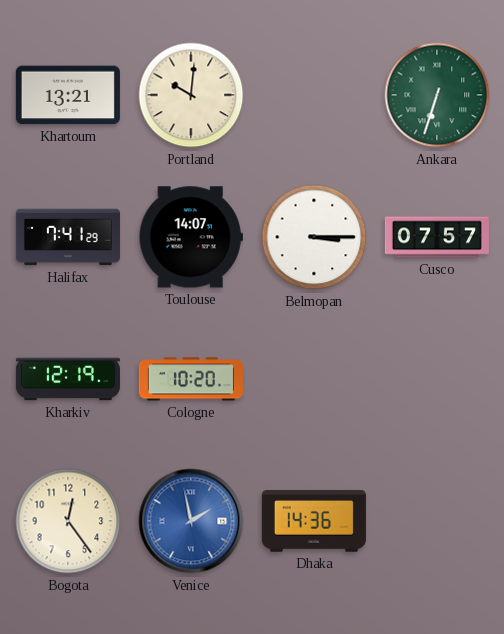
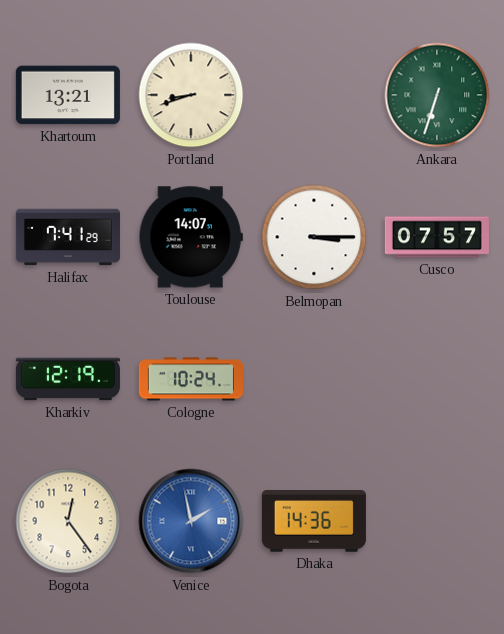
Portland: 10:01 -> 8:42
Cologne: 10:20 -> 10:24
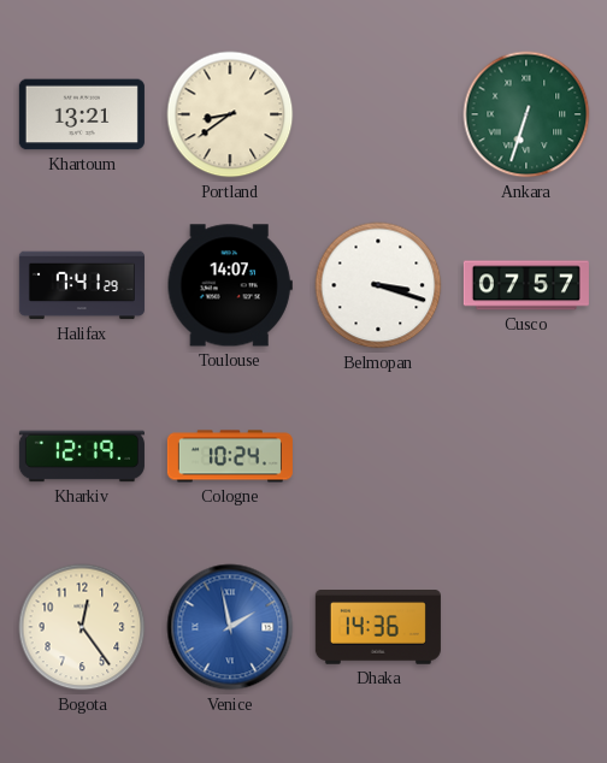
Portland: 8:42 -> 8:39
Belmopan: 3:15 -> 3:18
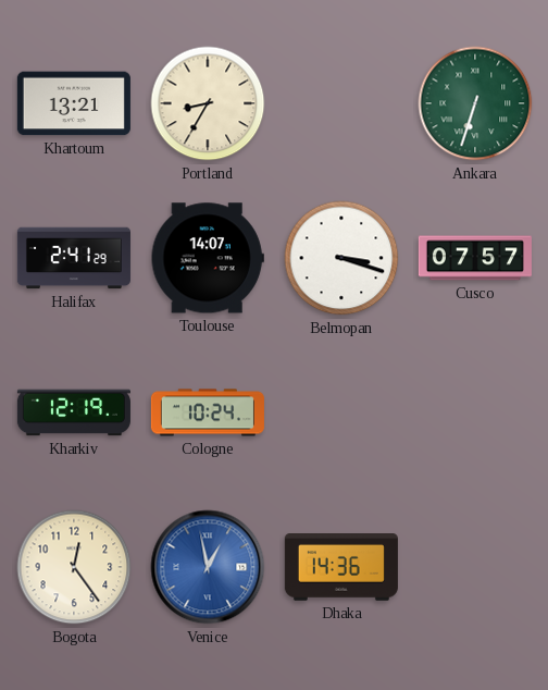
Portland: 8:39 -> 8:35
Halifax: 7:41 -> 2:41
Venice: 1:58 -> 12:58
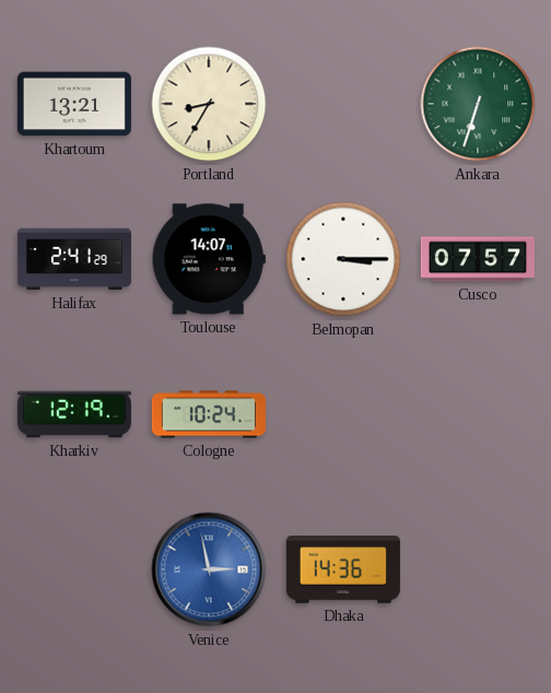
Belmopan: 3:18 -> 3:15
Bogota: 12:24 -> none
Venice: 12:58 -> 2:58
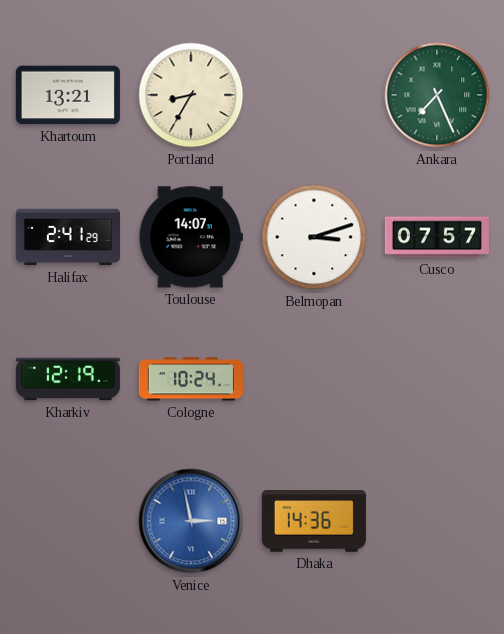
Ankara: 6:33 -> 7:26
Belmopan: 3:15 -> 3:12
